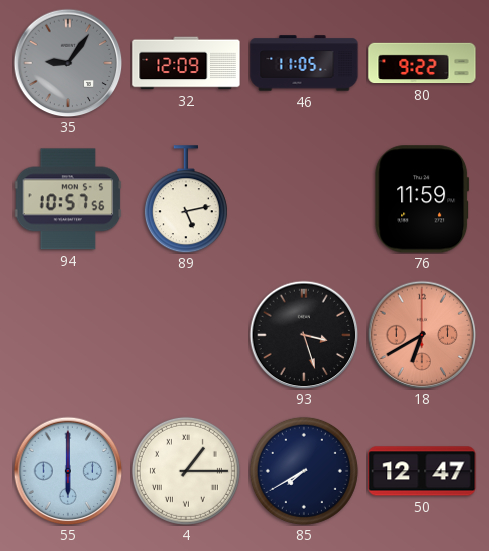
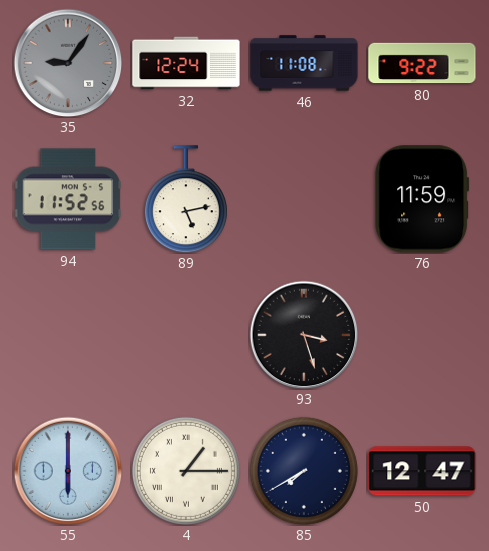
32: 12:09 -> 12:24
46: 11:05 -> 11:08
94: 10:57 -> 11:52
18: 6:40 -> none
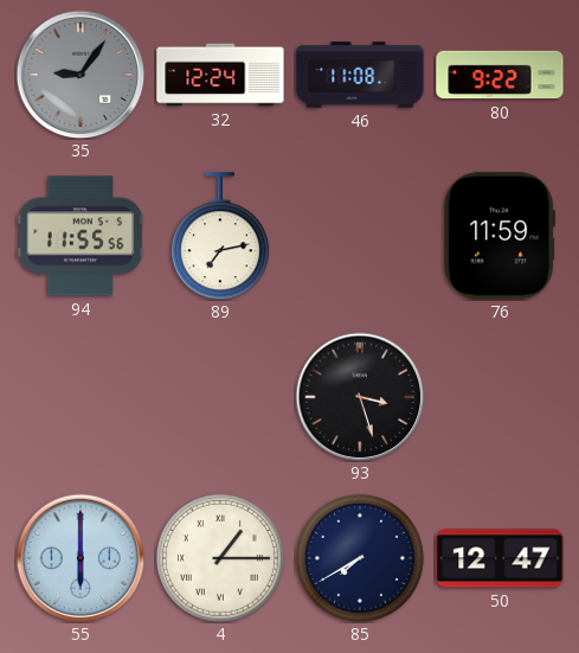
94: 11:52 -> 11:55
89: 5:13 -> 7:13
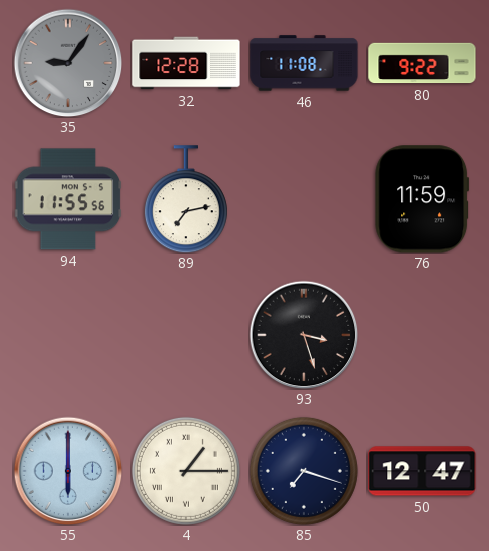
32: 12:24 -> 12:28
85: 7:40 -> 7:18
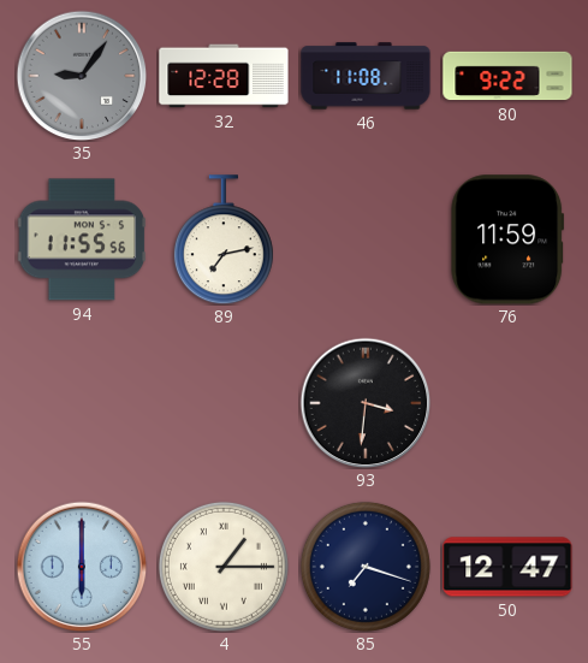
93: 3:27 -> 3:31
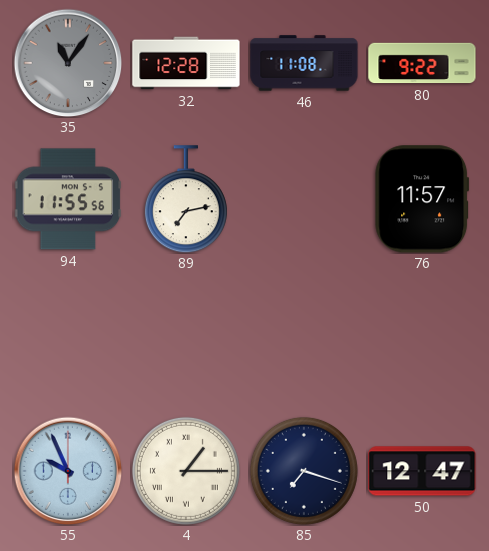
35: 9:06 -> 11:06
76: 11:59 -> 11:57
93: 3:31 -> none
55: 6:00 -> 9:56
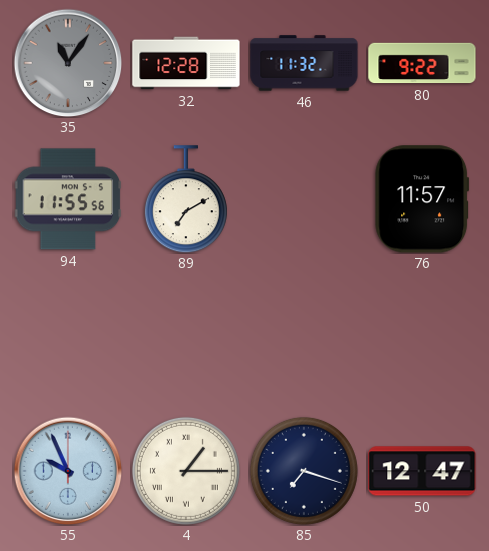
46: 11:08 -> 11:32
89: 7:13 -> 7:10
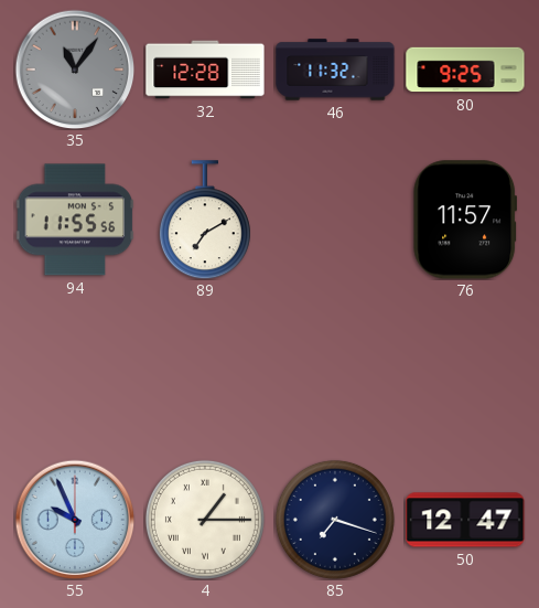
80: 9:22 -> 9:25
